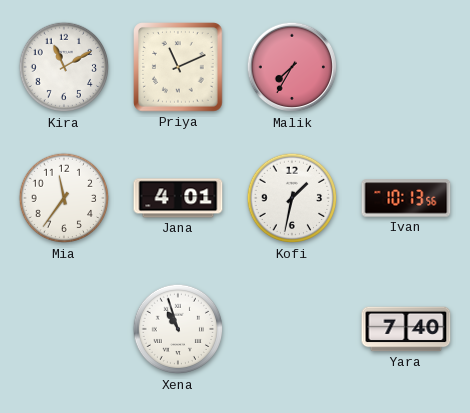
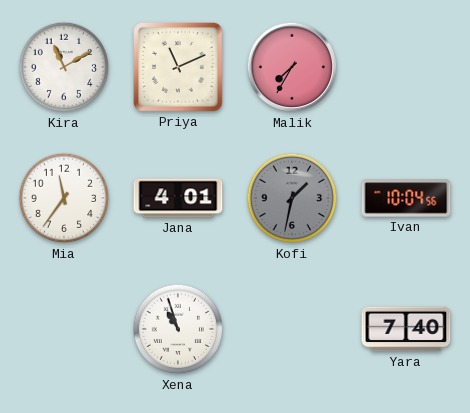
Kofi dial: white -> grey
Ivan: 10:13 -> 10:04
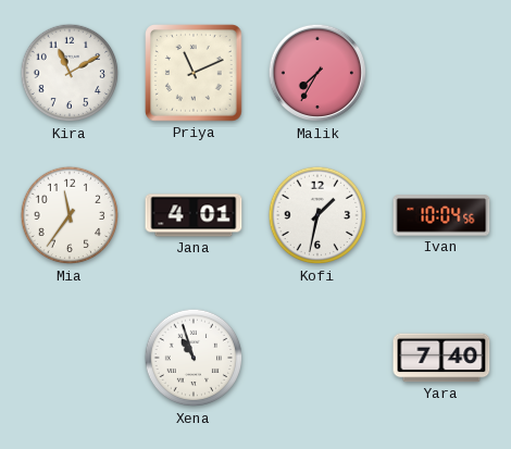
Kofi dial: grey -> white
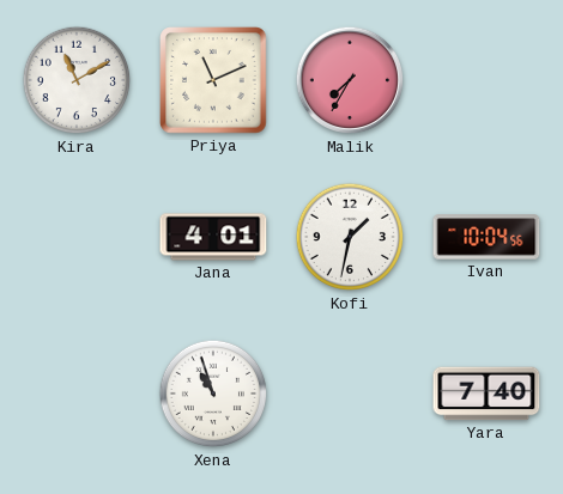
Mia: 11:36 -> none
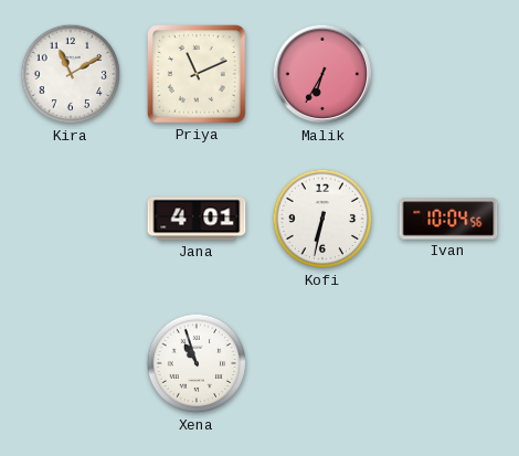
Malik: 7:35 -> 6:35
Kofi: 1:32 -> 6:32
Yara: 7:40 -> none
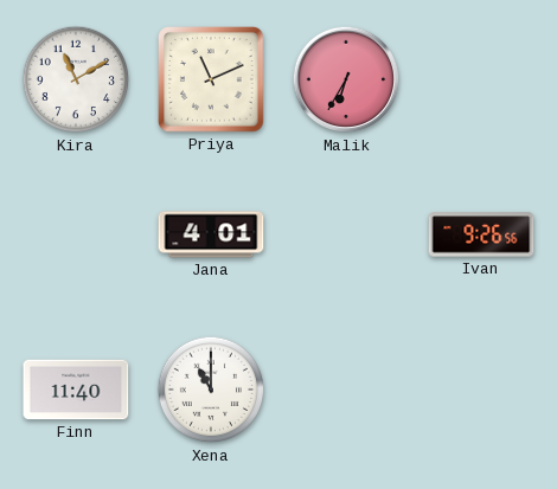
Kofi: 6:32 -> none
Ivan: 10:04 -> 9:26
Finn: none -> 11:40
Xena: 10:57 -> 11:00
